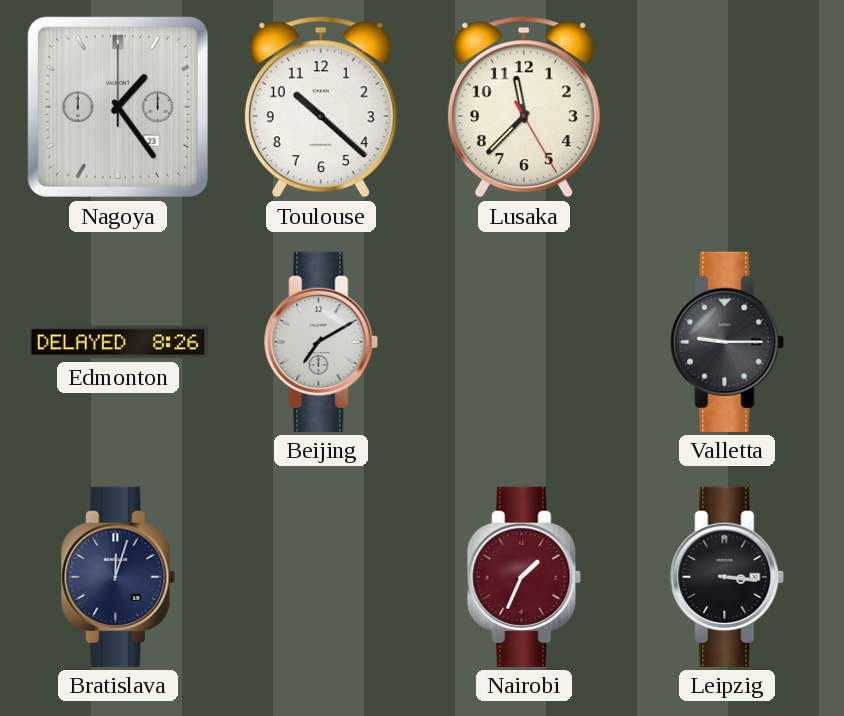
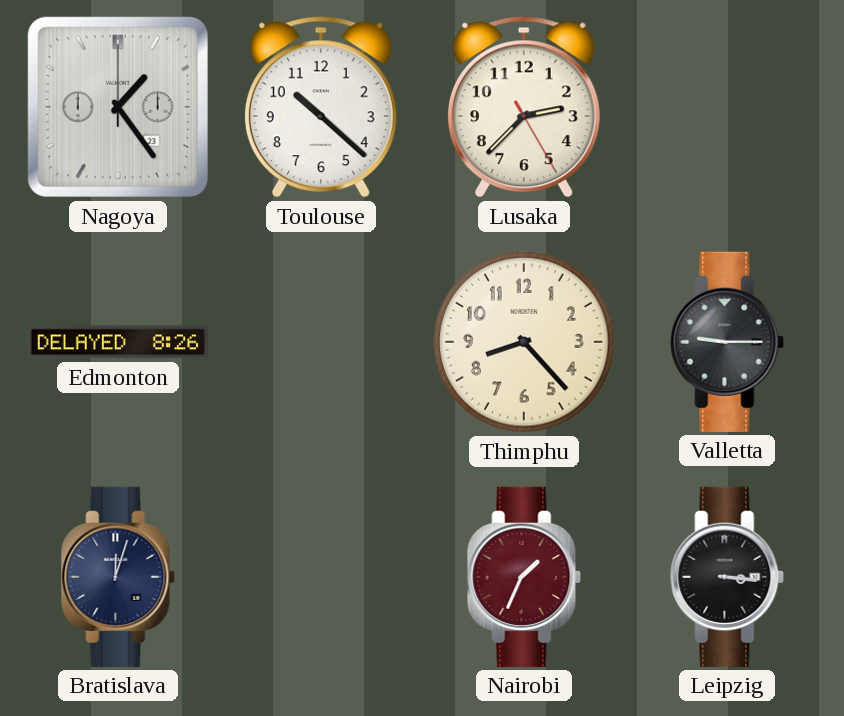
Lusaka: 11:37 -> 2:37
Beijing: 7:10 -> none
Thimphu: none -> 8:23
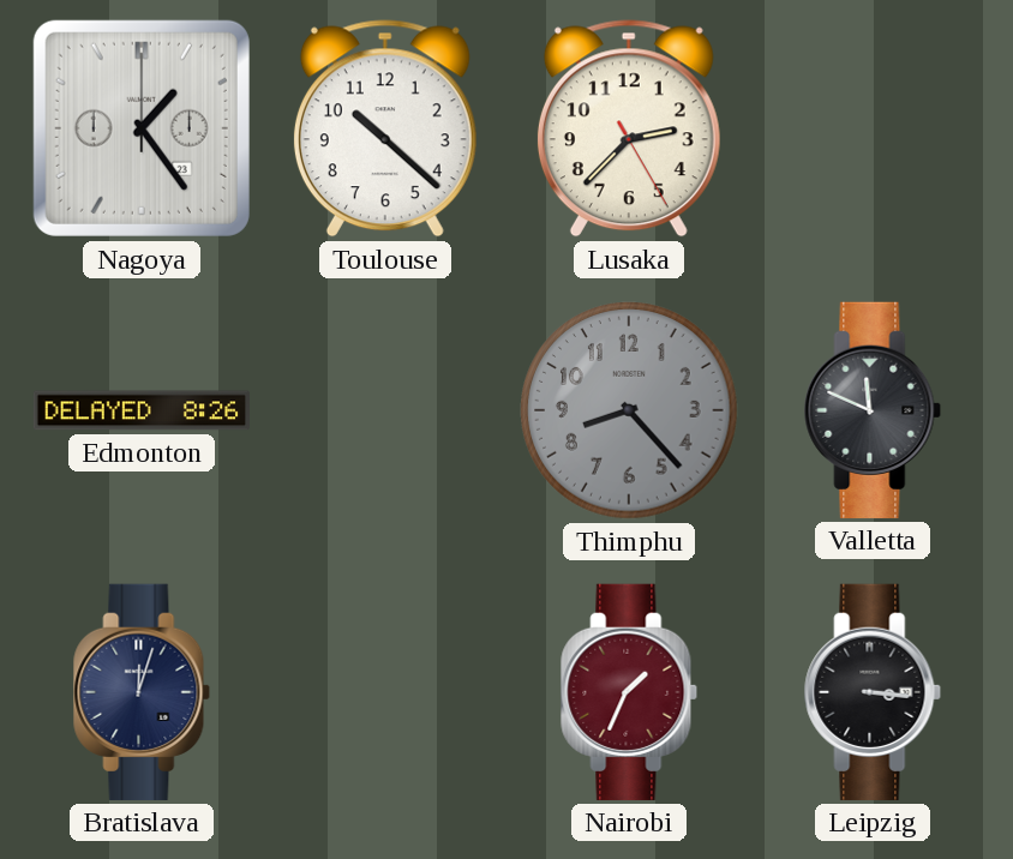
Thimphu dial: cream -> grey
Valletta: 9:15 -> 11:49
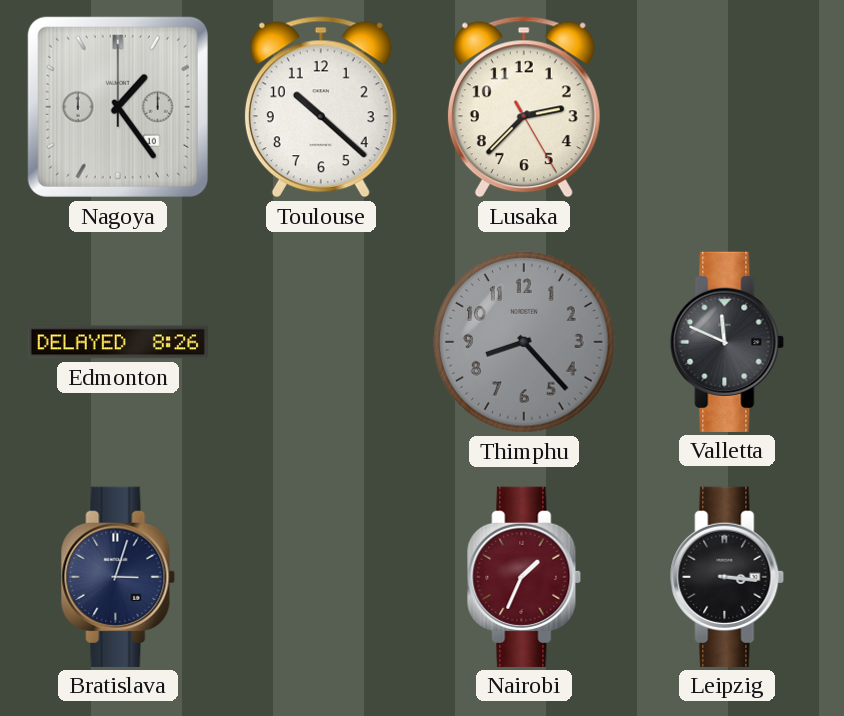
Nagoya date: 23 -> 10
Bratislava: 12:03 -> 3:03
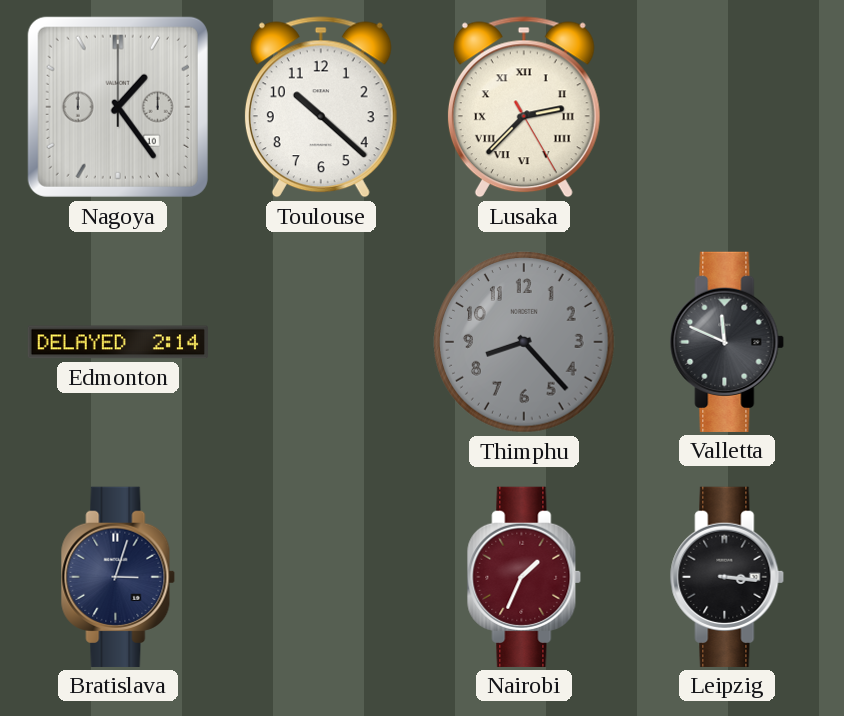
Lusaka numerals: Arabic -> Roman
Edmonton: 8:26 -> 2:14
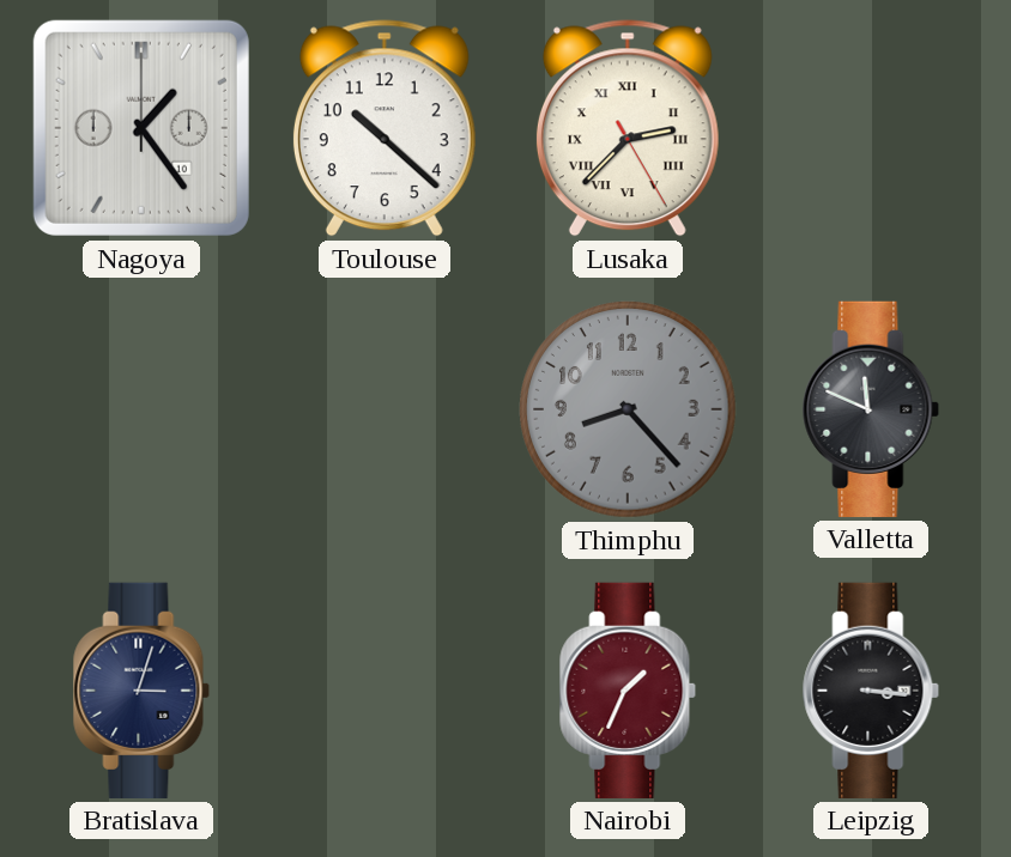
Edmonton: 2:14 -> none
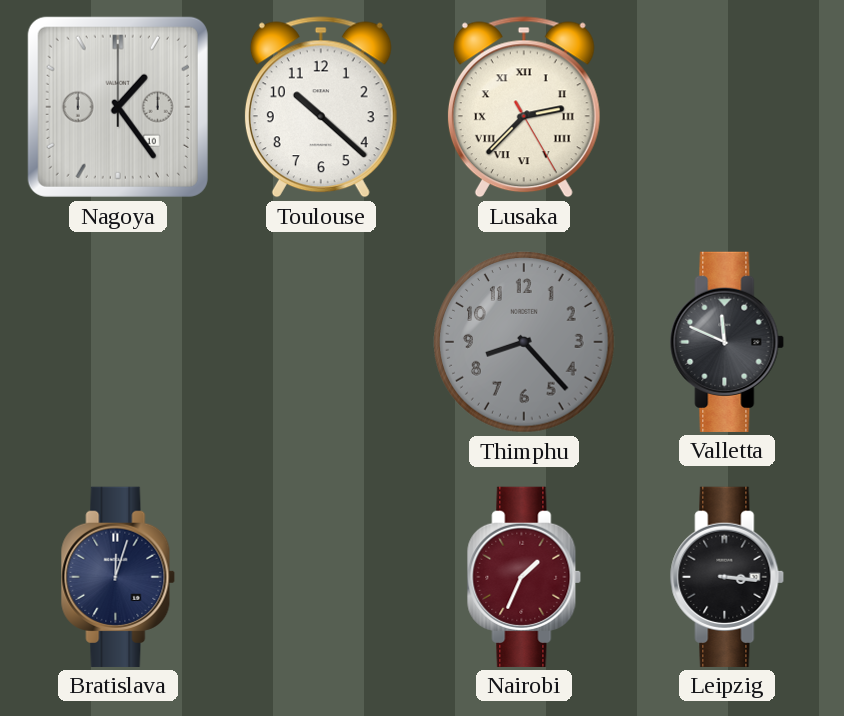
Bratislava: 3:03 -> 12:03
